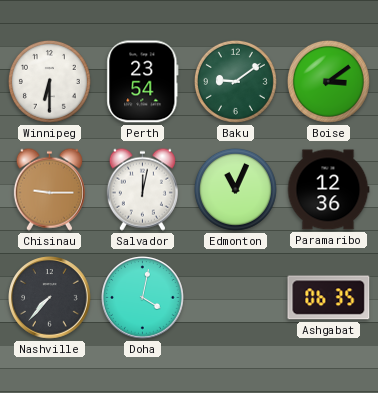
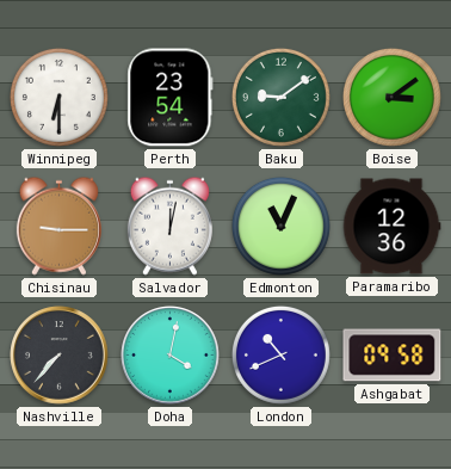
London: none -> 10:41
Ashgabat: 06:35 -> 09:58
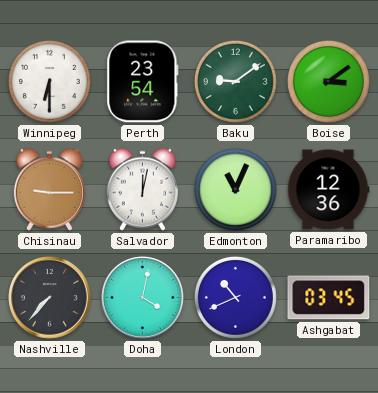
Ashgabat: 09:58 -> 03:45
